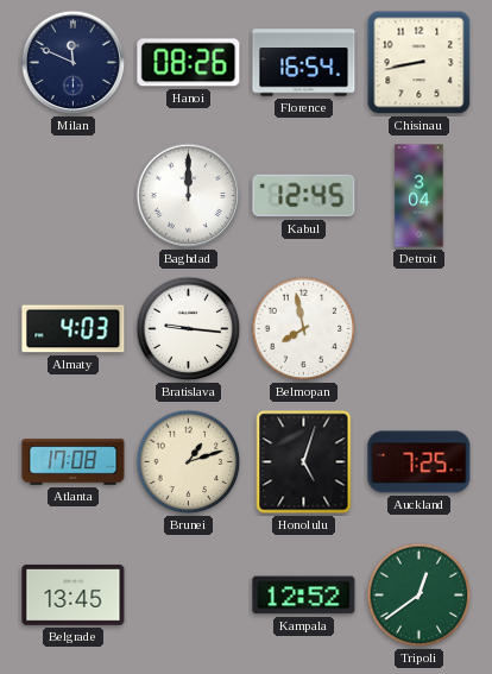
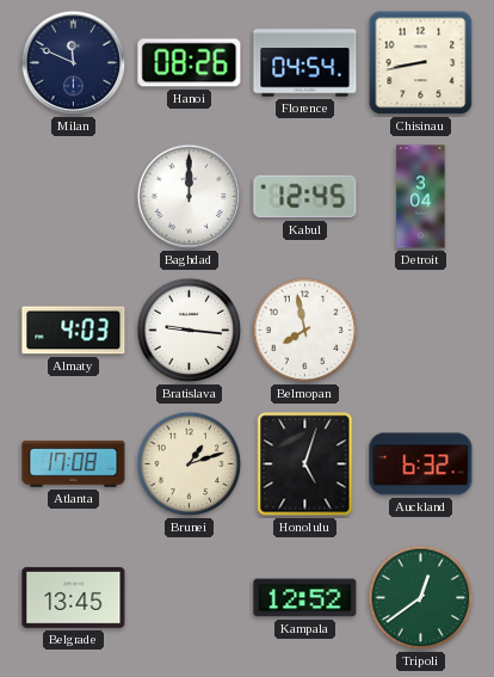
Florence: 16:54 -> 04:54
Auckland: 7:25 -> 6:32
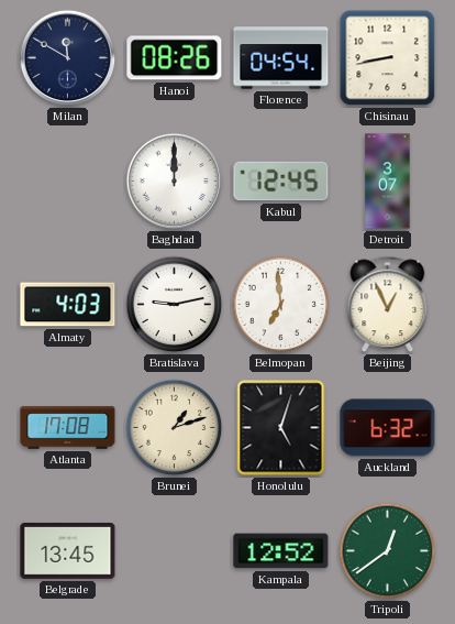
Milan: 11:49 -> 11:50
Detroit: 3:04 -> 3:07
Bratislava: 9:16 -> 9:13
Belmopan: 7:58 -> 6:59
Beijing: none -> 12:56
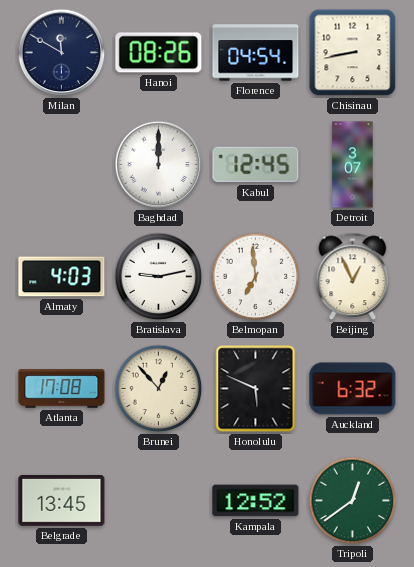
Brunei: 1:12 -> 12:53
Honolulu: 5:03 -> 5:49
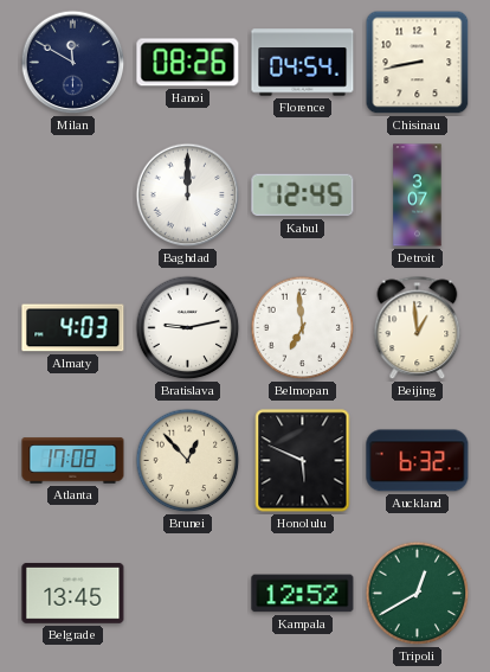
Beijing: 12:56 -> 12:59
Tripoli: 12:39 -> 12:40
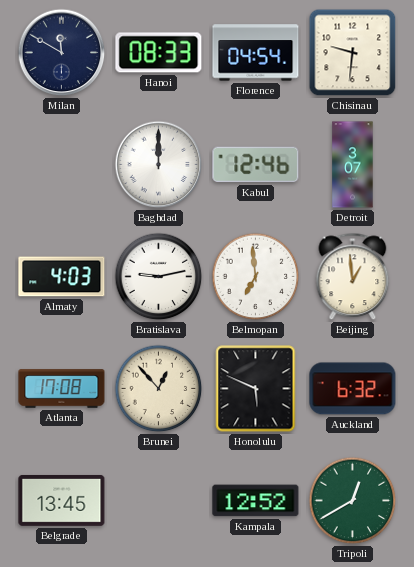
Hanoi: 08:26 -> 08:33
Chisinau: 8:43 -> 9:31
Kabul: 12:45 -> 12:46
